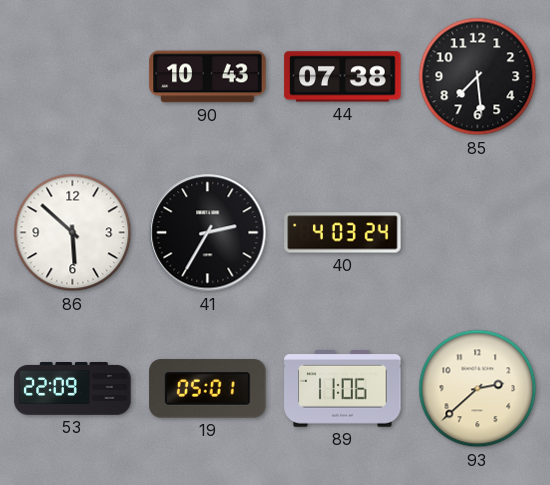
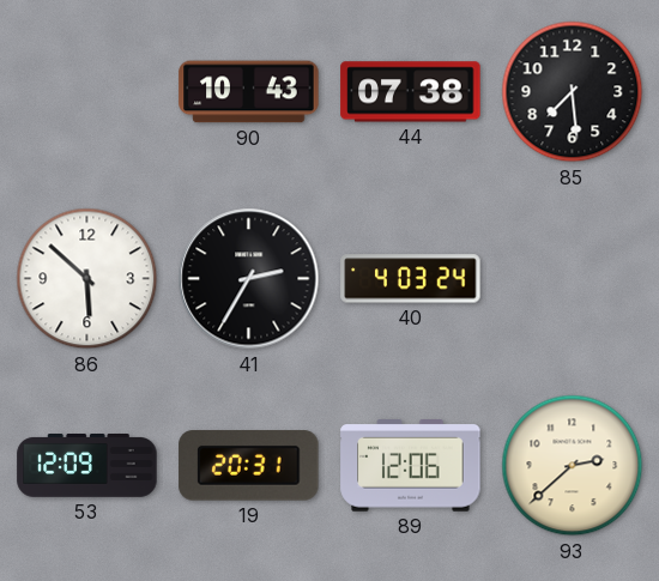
53: 22:09 -> 12:09
19: 05:01 -> 20:31
89: 11:06 -> 12:06
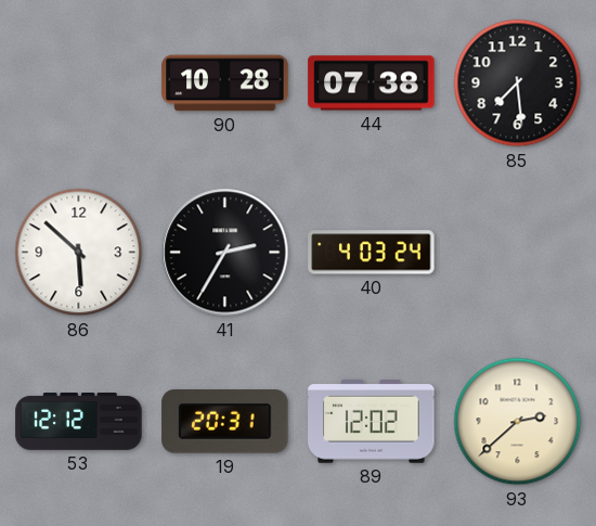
90: 10:43 -> 10:28
53: 12:09 -> 12:12
89: 12:06 -> 12:02
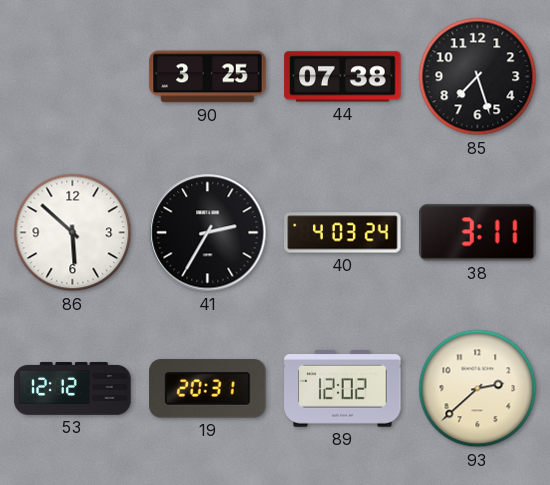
90: 10:28 -> 3:25
85: 7:29 -> 7:27
38: none -> 3:11
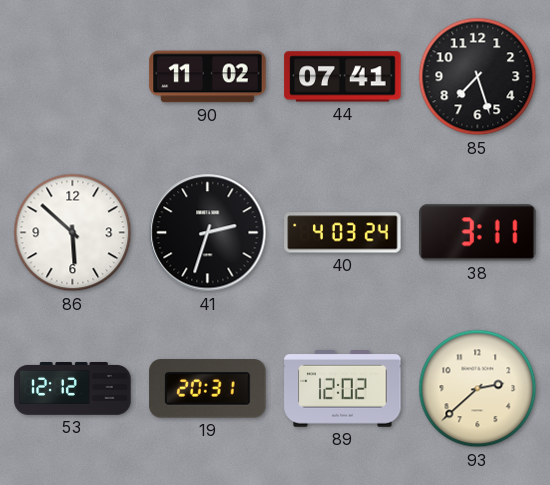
90: 3:25 -> 11:02
44: 07:38 -> 07:41
41: 2:35 -> 2:33
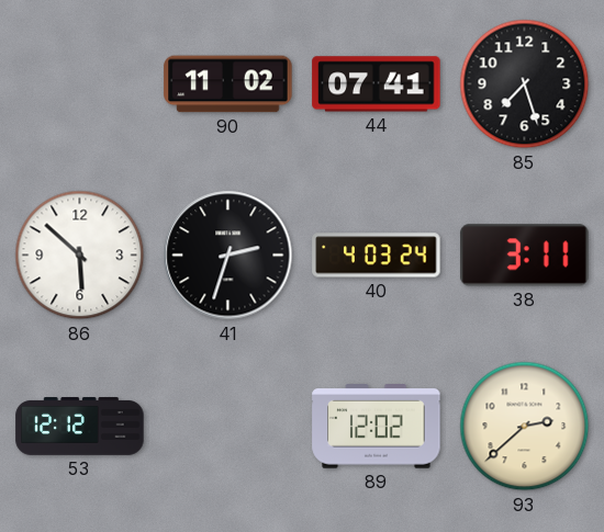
19: 20:31 -> none
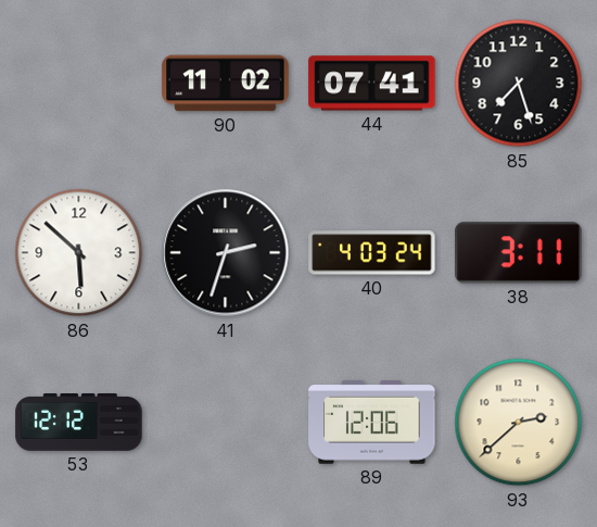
89: 12:02 -> 12:06
